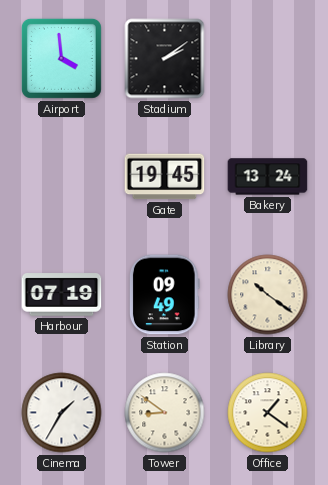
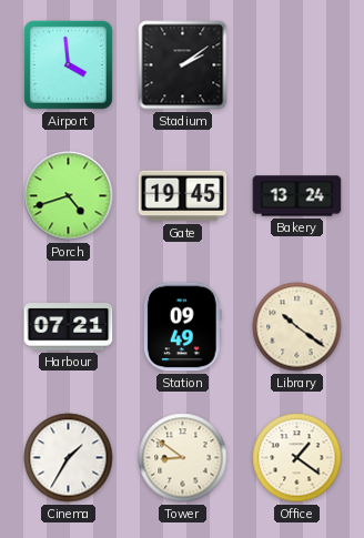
Porch: none -> 4:42
Harbour: 07:19 -> 07:21
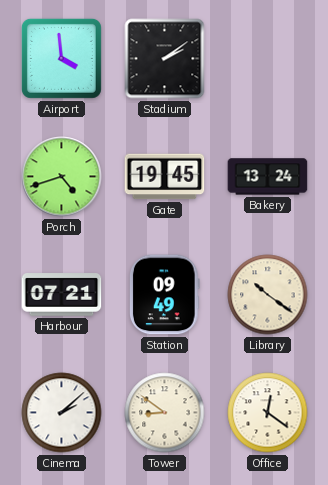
Cinema: 1:35 -> 2:08
Office: 1:21 -> 12:21
